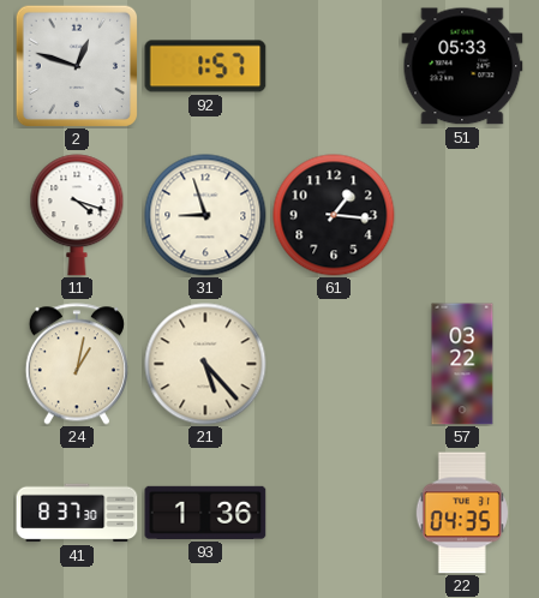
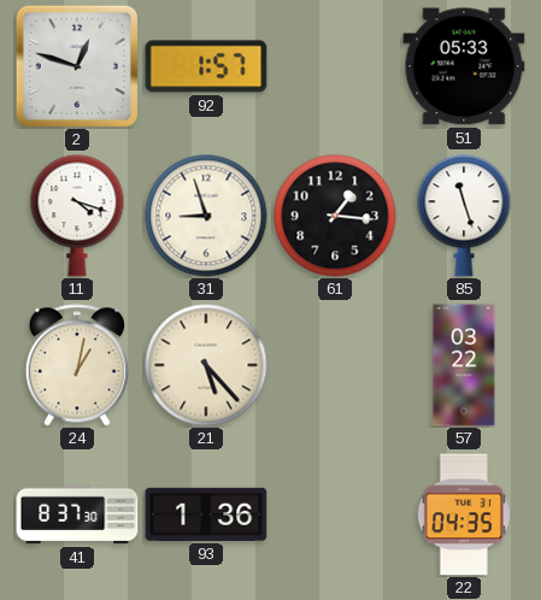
85: none -> 11:27
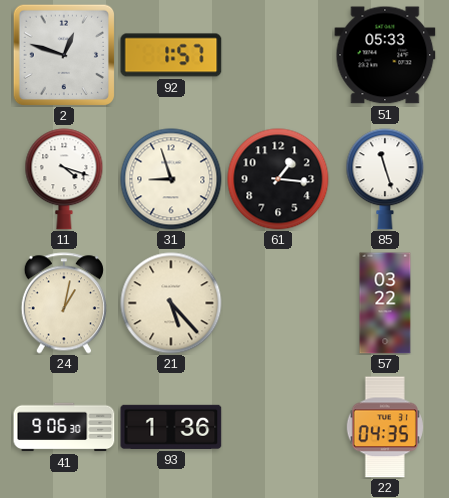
41: 8:37 -> 9:06
